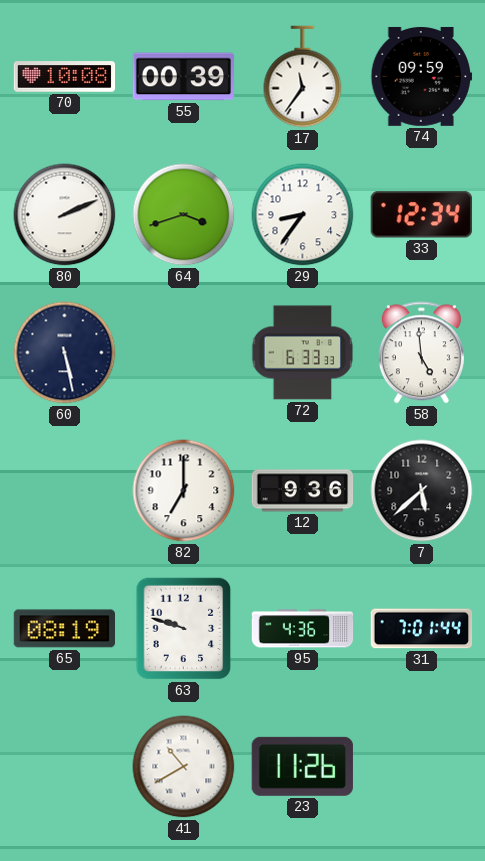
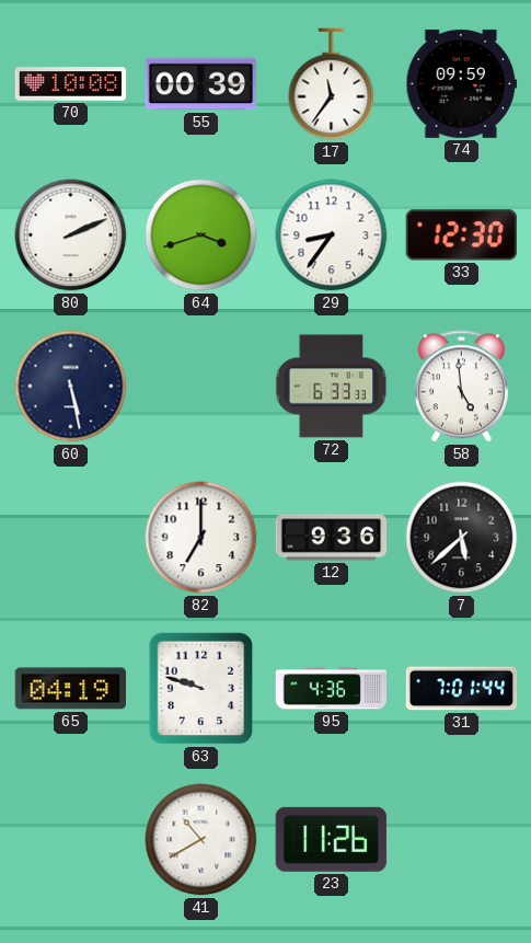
33: 12:34 -> 12:30
65: 08:19 -> 04:19
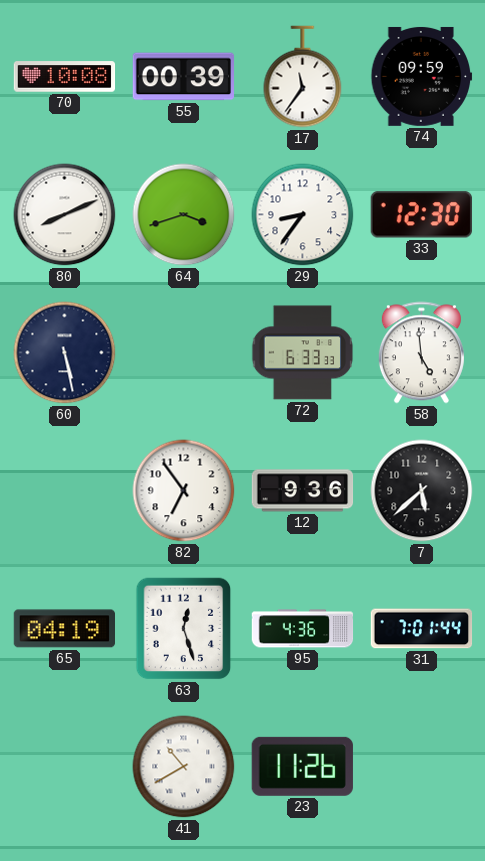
80: 2:11 -> 8:11
82: 7:00 -> 6:54
63: 9:48 -> 12:27
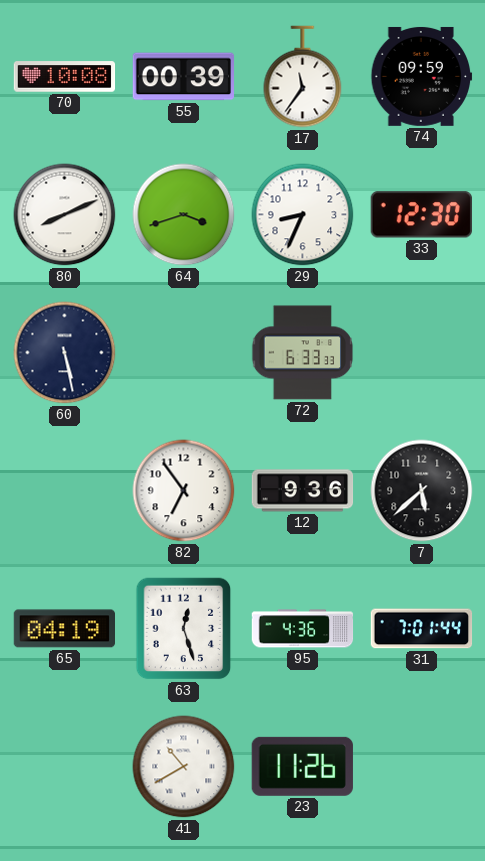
29: 8:36 -> 8:34
58: 4:59 -> none
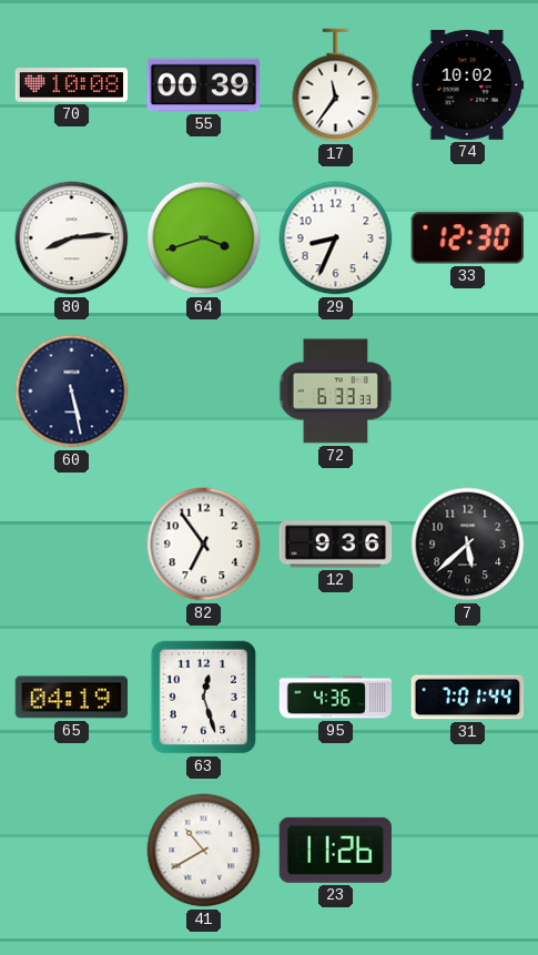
74: 09:59 -> 10:02
80: 8:11 -> 8:14
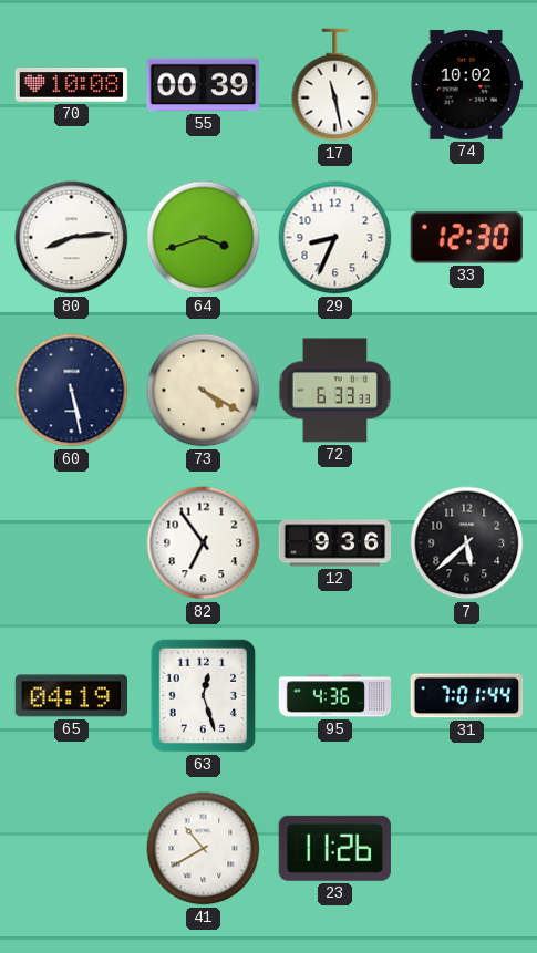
17: 11:36 -> 11:28
73: none -> 4:20
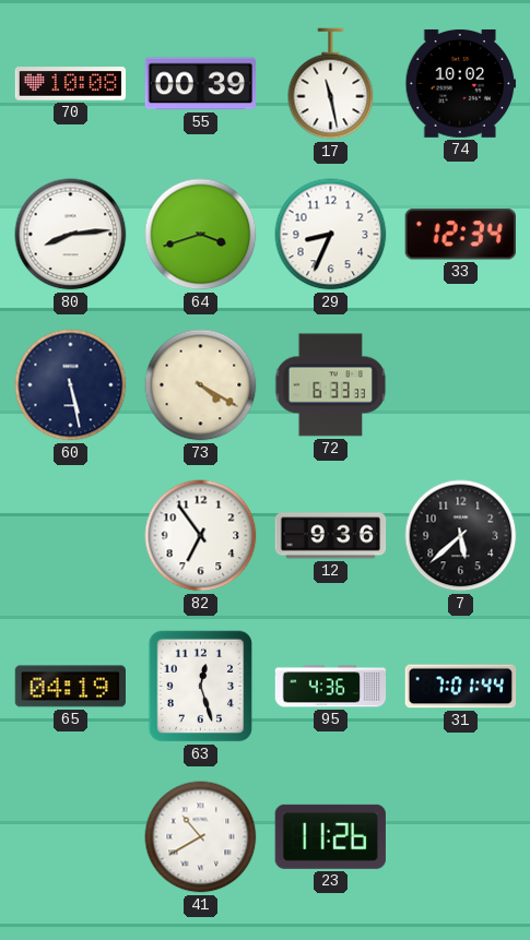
33: 12:30 -> 12:34
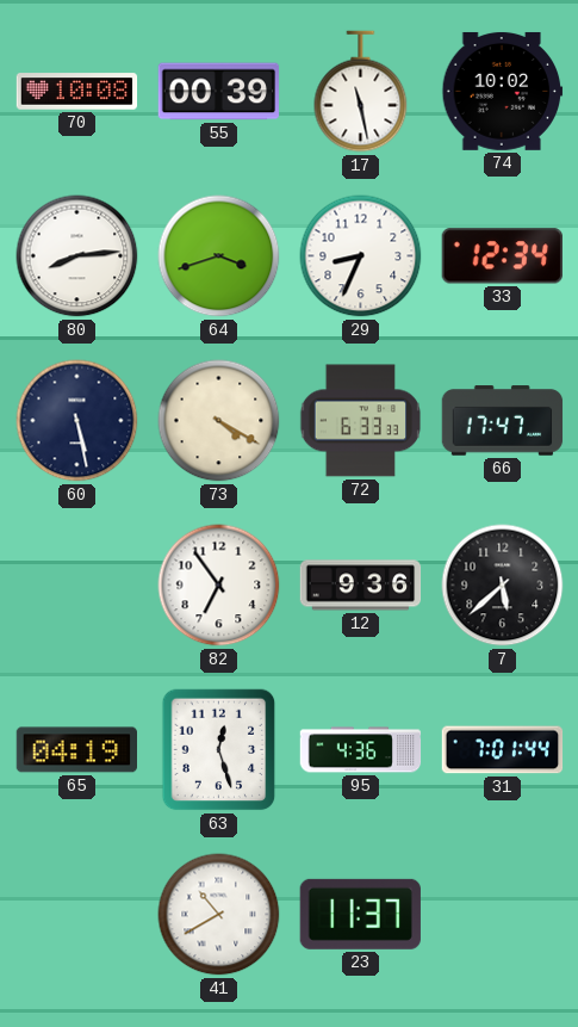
66: none -> 17:47
23: 11:26 -> 11:37
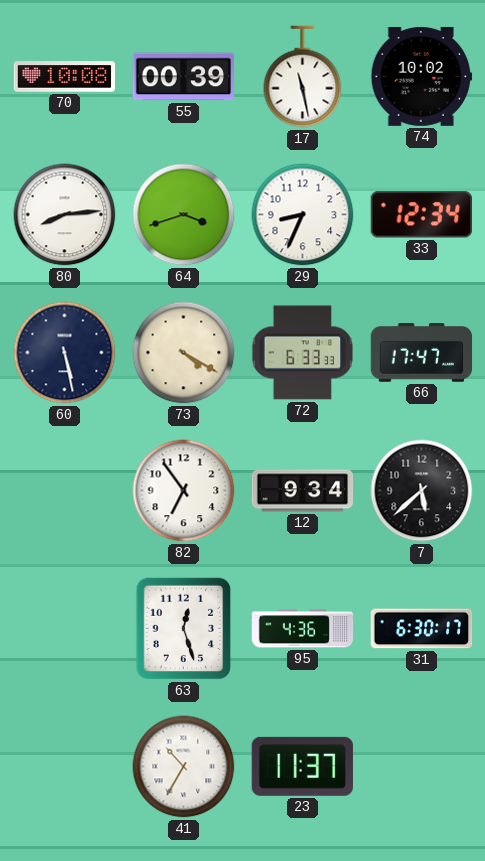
12: 9:36 -> 9:34
65: 04:19 -> none
31: 7:01 -> 6:30
41: 10:40 -> 10:35
